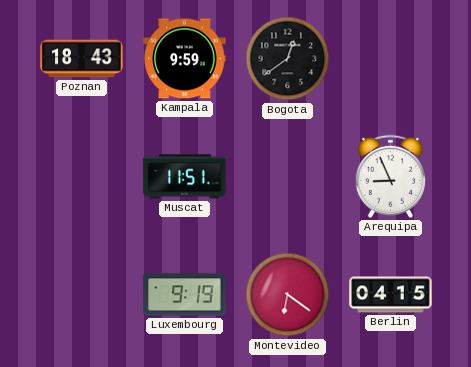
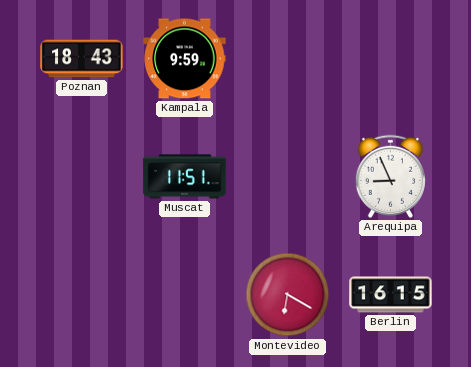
Bogota: 12:39 -> none
Luxembourg: 9:19 -> none
Montevideo: 6:21 -> 6:20
Berlin: 04:15 -> 16:15
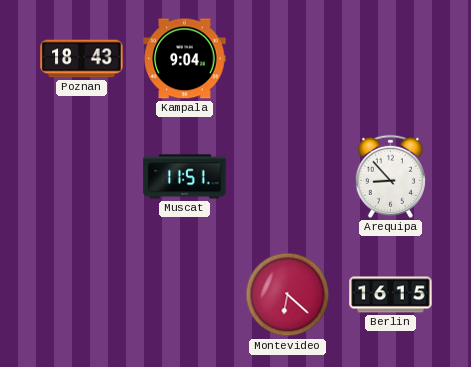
Kampala: 9:59 -> 9:04
Arequipa: 8:56 -> 8:53
Montevideo: 6:20 -> 6:22
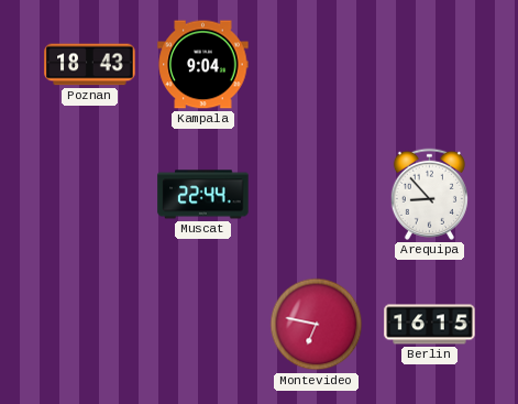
Muscat: 11:51 -> 22:44
Montevideo: 6:22 -> 6:47
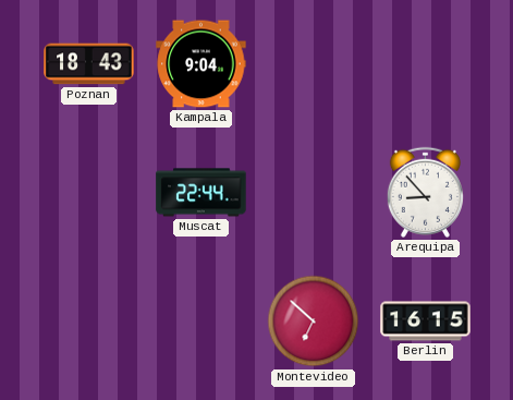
Montevideo: 6:47 -> 6:52
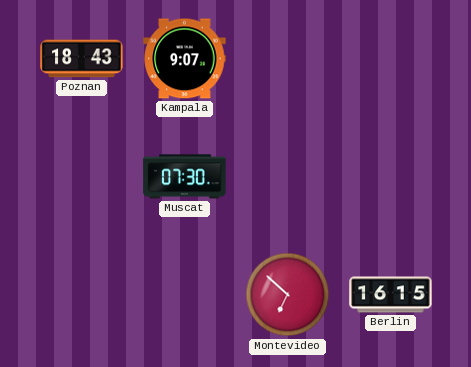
Kampala: 9:04 -> 9:07
Muscat: 22:44 -> 07:30
Arequipa: 8:53 -> none
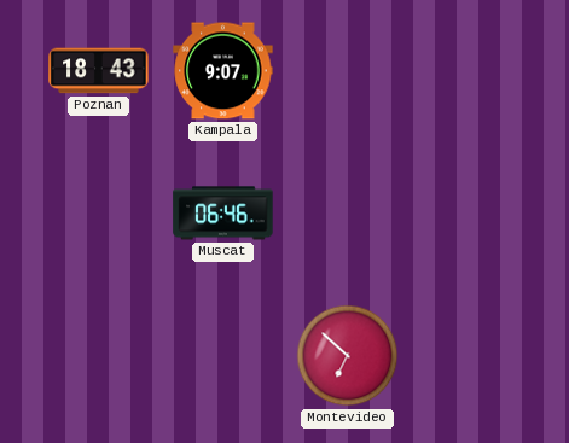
Muscat: 07:30 -> 06:46
Berlin: 16:15 -> none
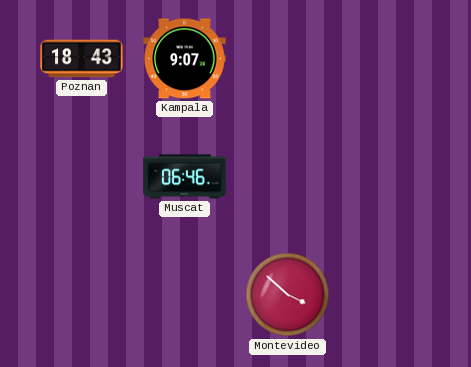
Montevideo: 6:52 -> 3:52
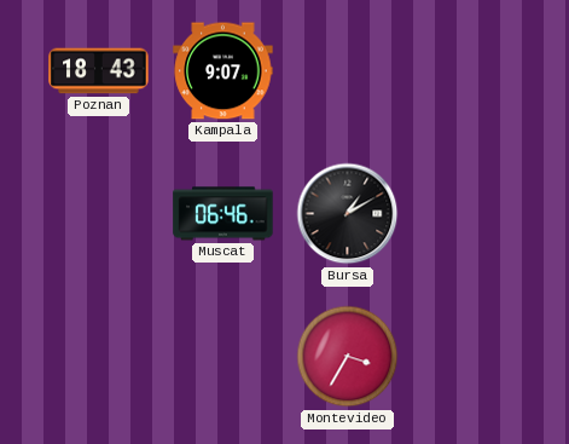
Bursa: none -> 1:10
Montevideo: 3:52 -> 3:35
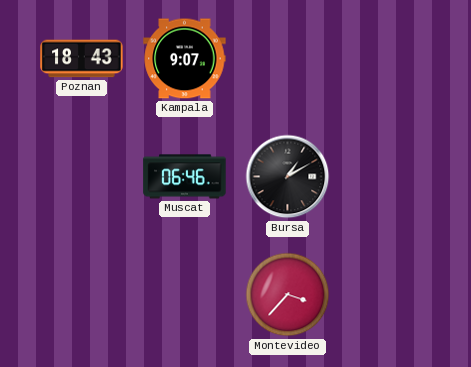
Montevideo: 3:35 -> 3:37
